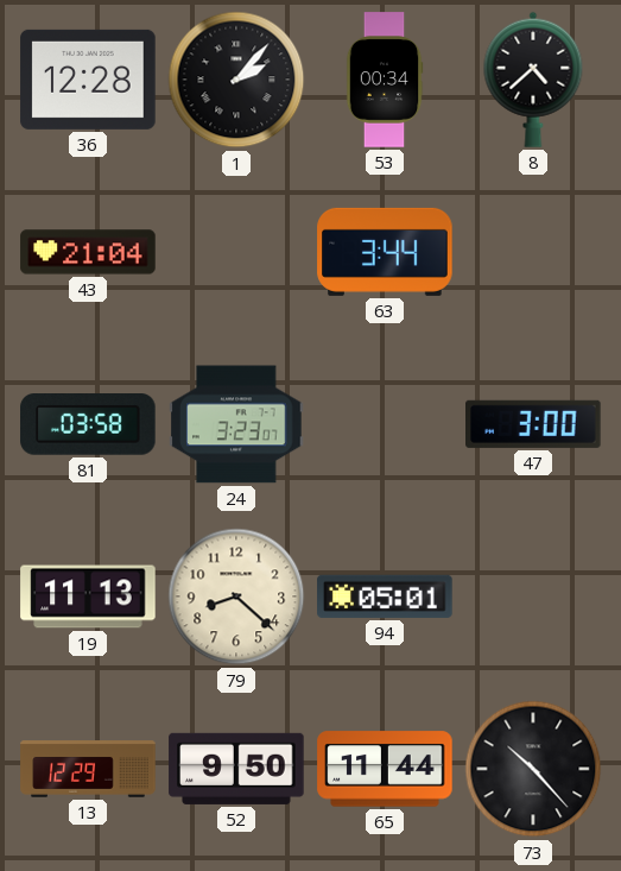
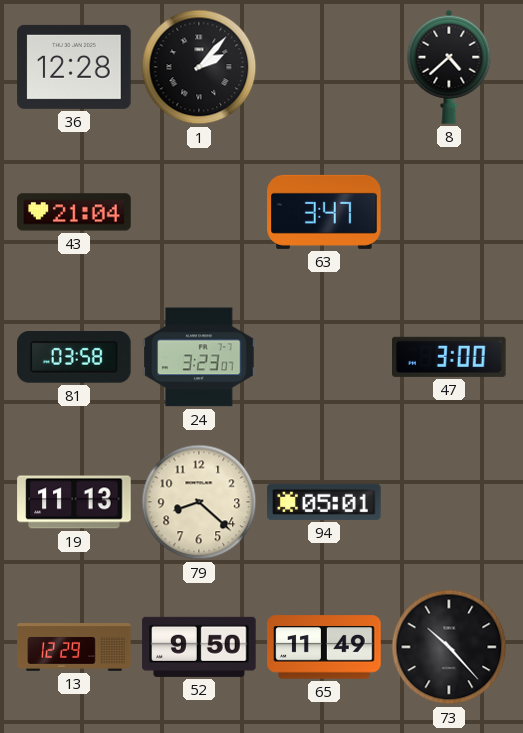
53: 00:34 -> none
63: 3:44 -> 3:47
65: 11:44 -> 11:49
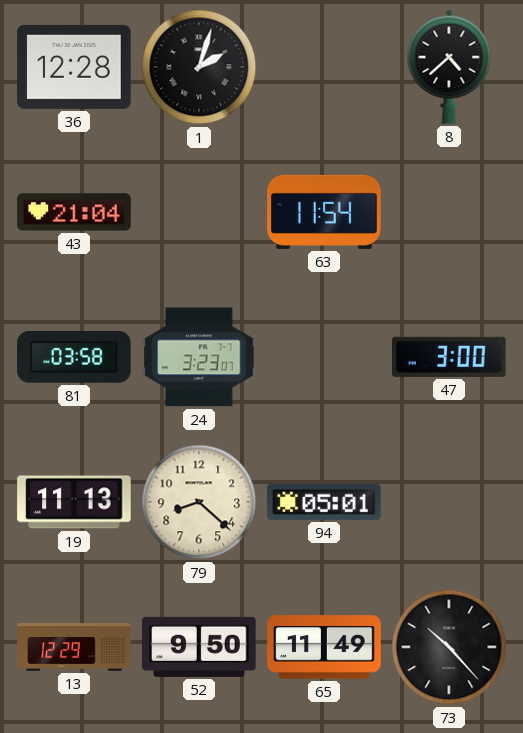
1: 2:07 -> 2:03
63: 3:47 -> 11:54
